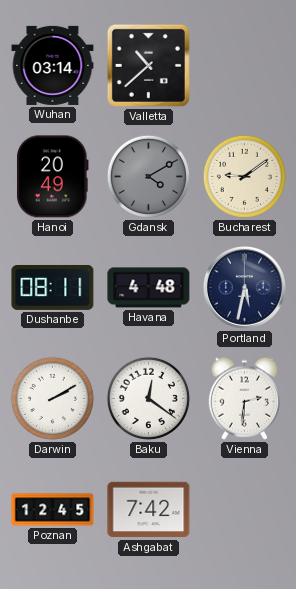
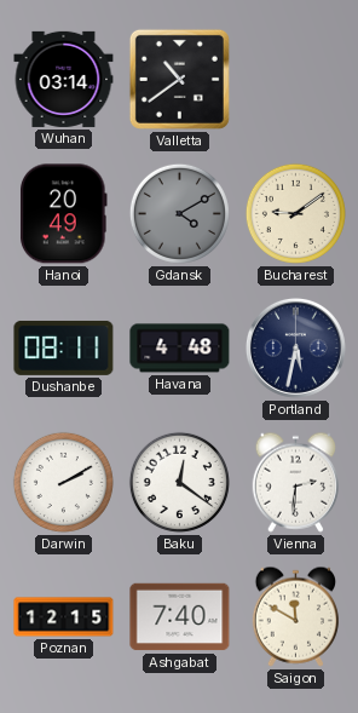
Valletta: 10:38 -> 10:39
Poznan: 12:45 -> 12:15
Ashgabat: 7:42 -> 7:40
Saigon: none -> 11:50
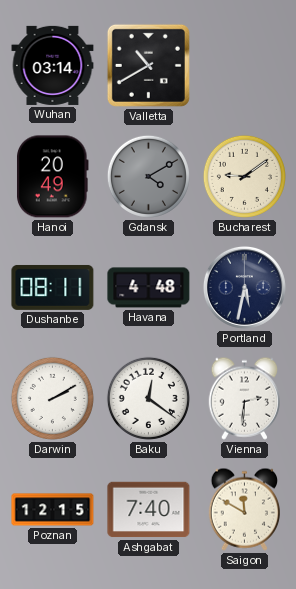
Valletta: 10:39 -> 10:40
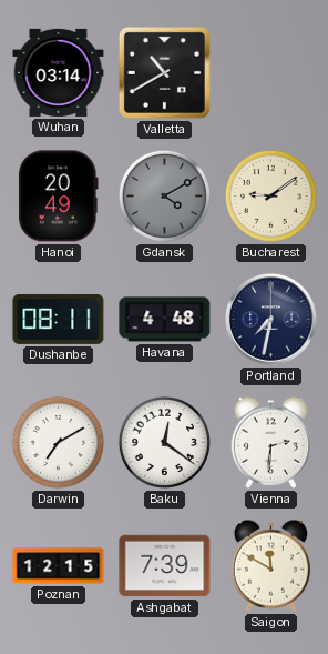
Portland: 5:32 -> 7:32
Darwin: 2:10 -> 7:10
Ashgabat: 7:40 -> 7:39
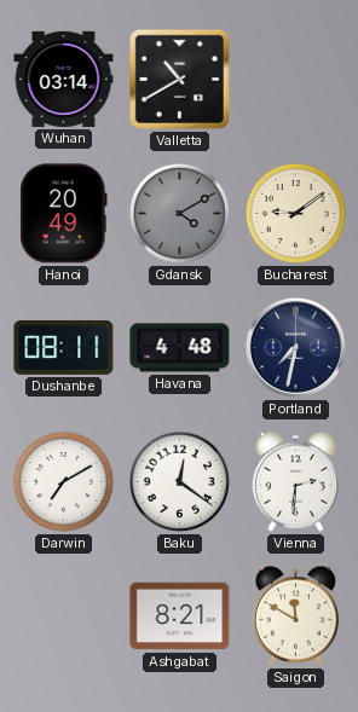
Poznan: 12:15 -> none
Ashgabat: 7:39 -> 8:21
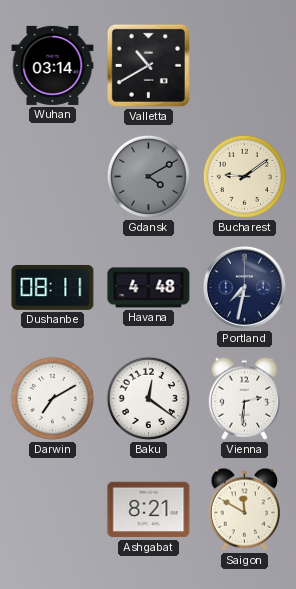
Hanoi: 20:49 -> none
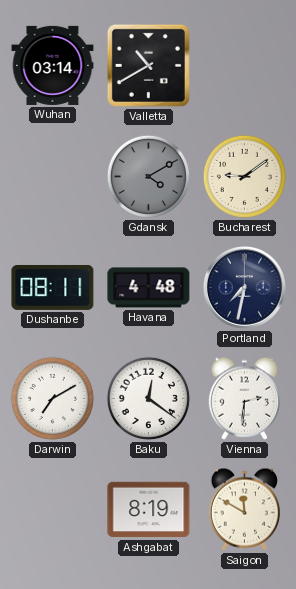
Ashgabat: 8:21 -> 8:19
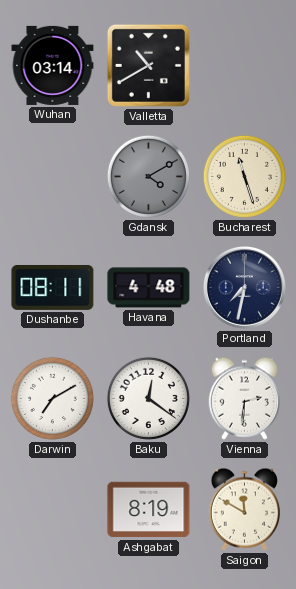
Bucharest: 9:09 -> 11:27
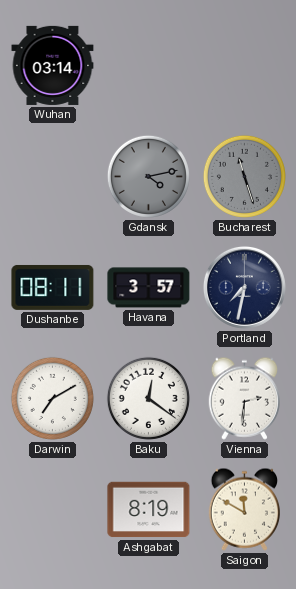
Valletta: 10:40 -> none
Gdansk: 4:10 -> 4:13
Bucharest dial: cream -> grey
Havana: 4:48 -> 3:57
